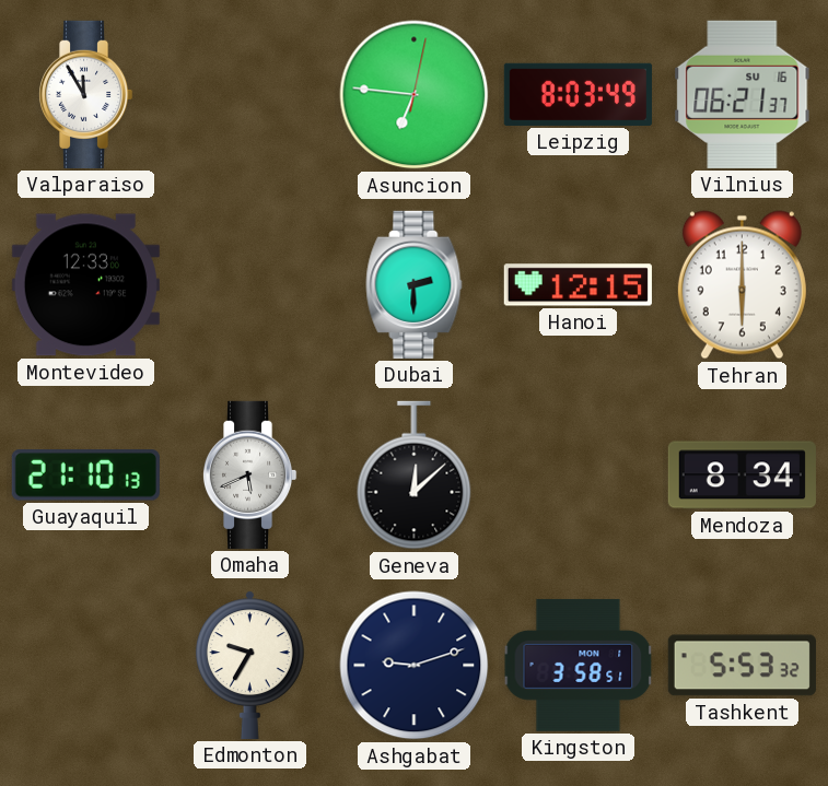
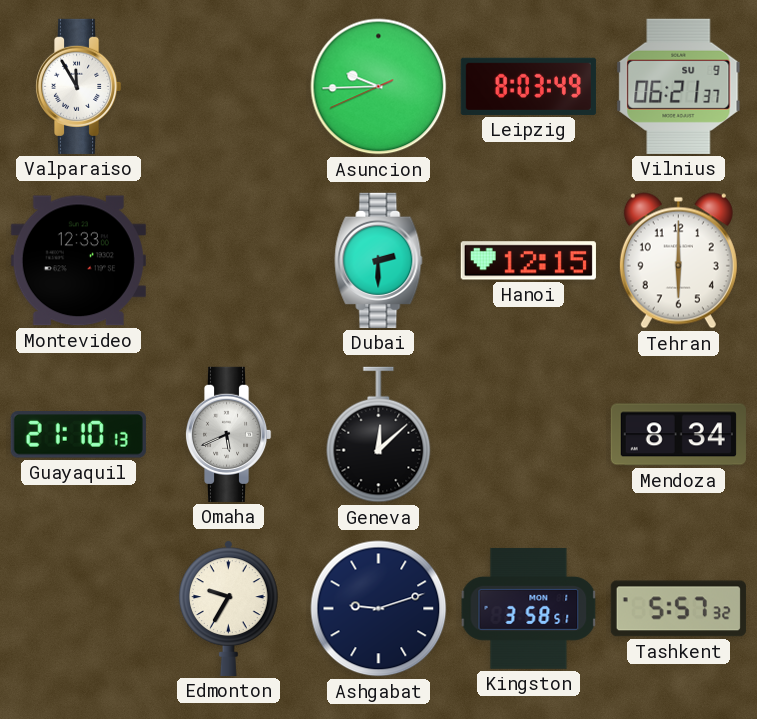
Asuncion: 6:46 -> 9:44
Vilnius date: SU 16 -> SU 9
Tashkent: 5:53 -> 5:57
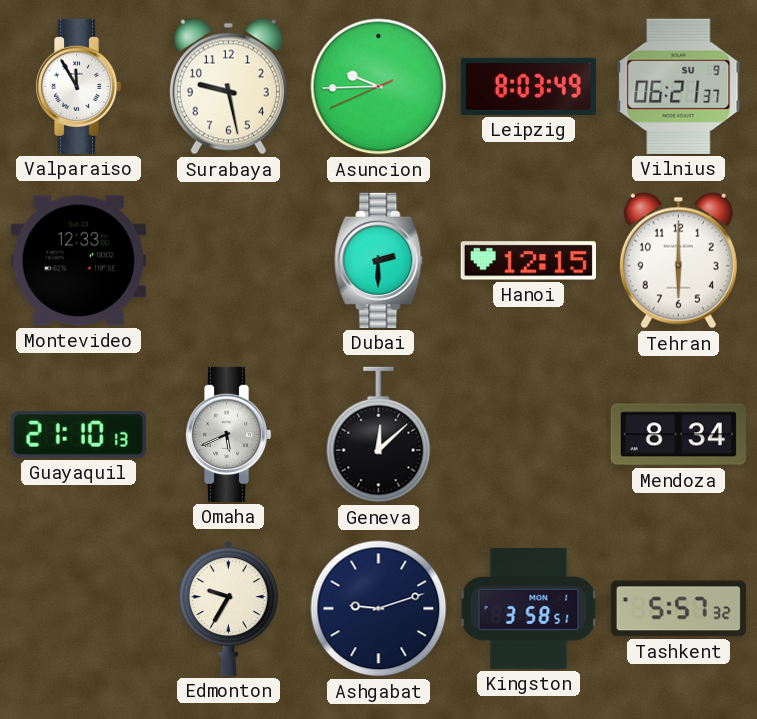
Surabaya: none -> 9:28
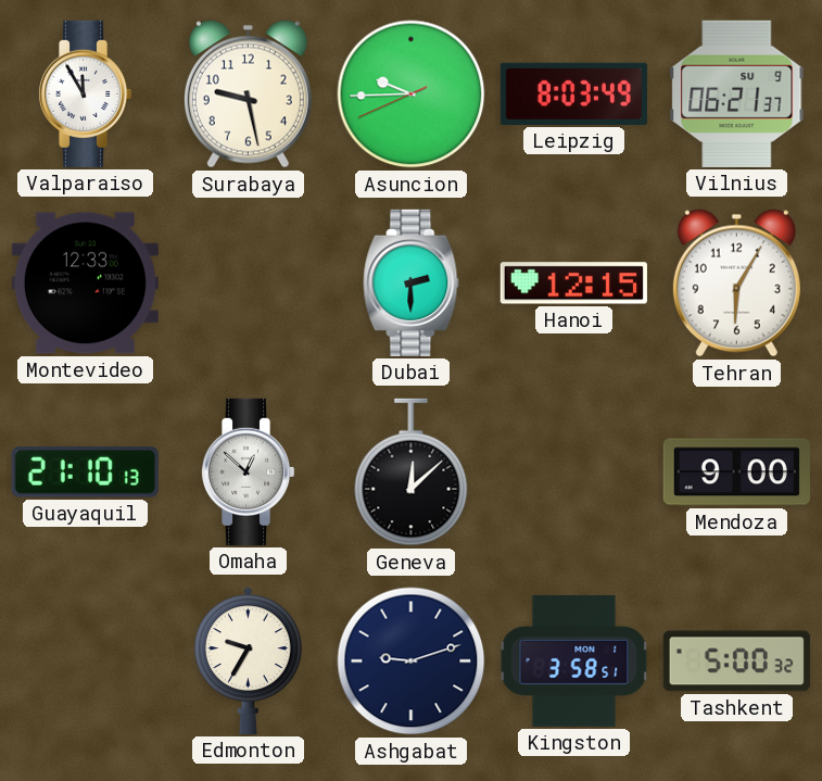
Tehran: 6:00 -> 6:05
Omaha: 5:41 -> 12:52
Mendoza: 8:34 -> 9:00
Tashkent: 5:57 -> 5:00
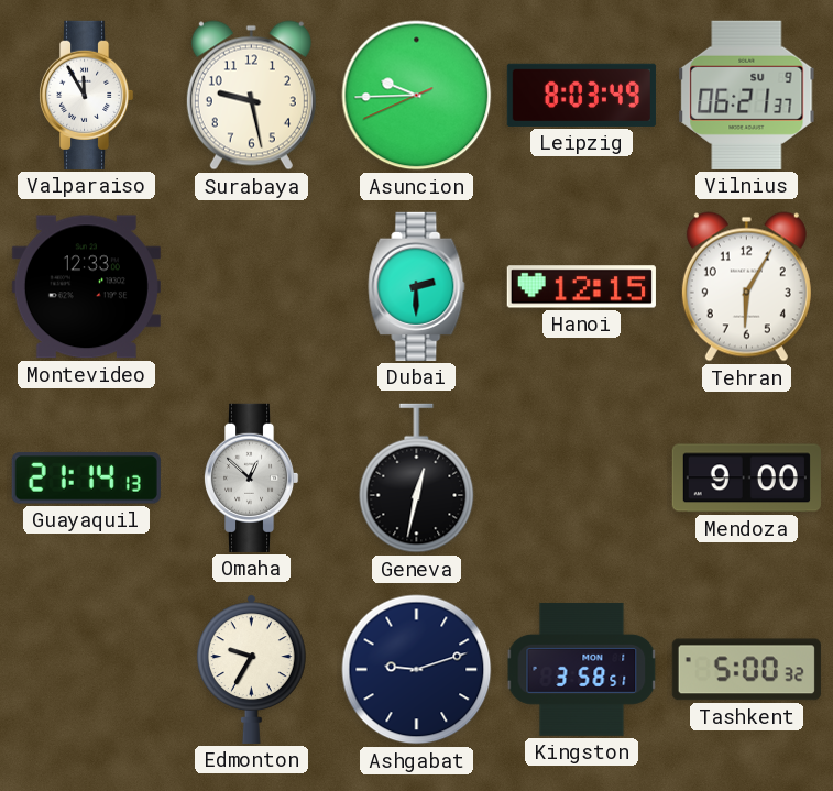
Guayaquil: 21:10 -> 21:14
Geneva: 12:08 -> 12:32
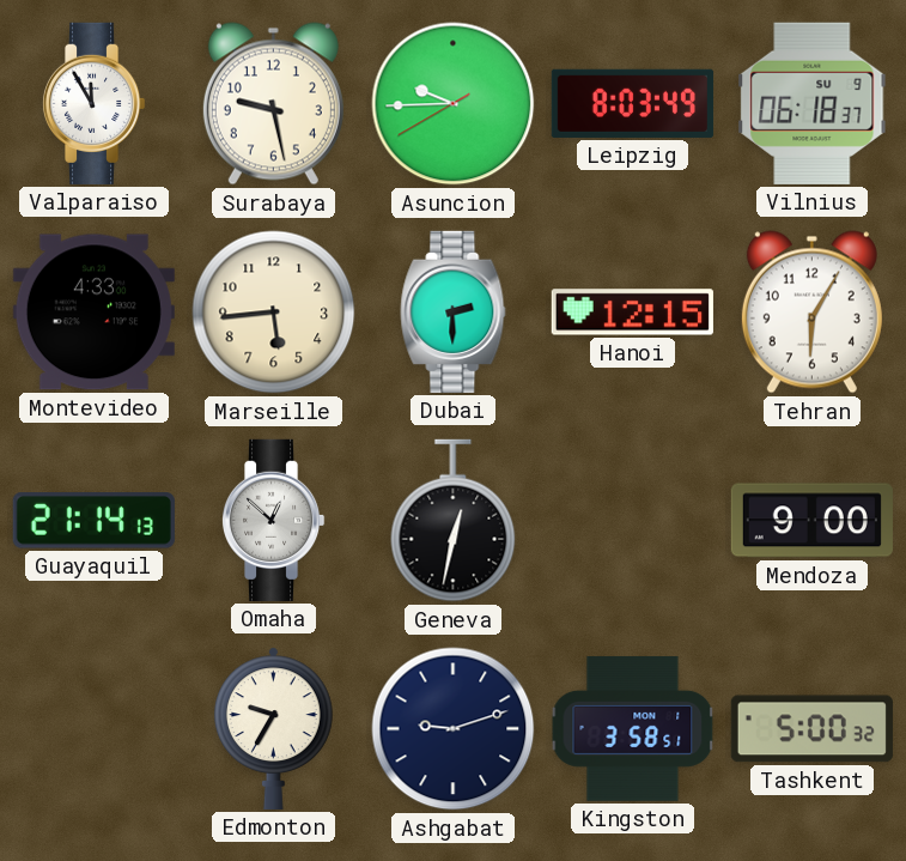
Asuncion: 9:44:41 -> 9:44:40
Vilnius: 06:21 -> 06:18
Montevideo: 12:33 -> 4:33
Marseille: none -> 5:44
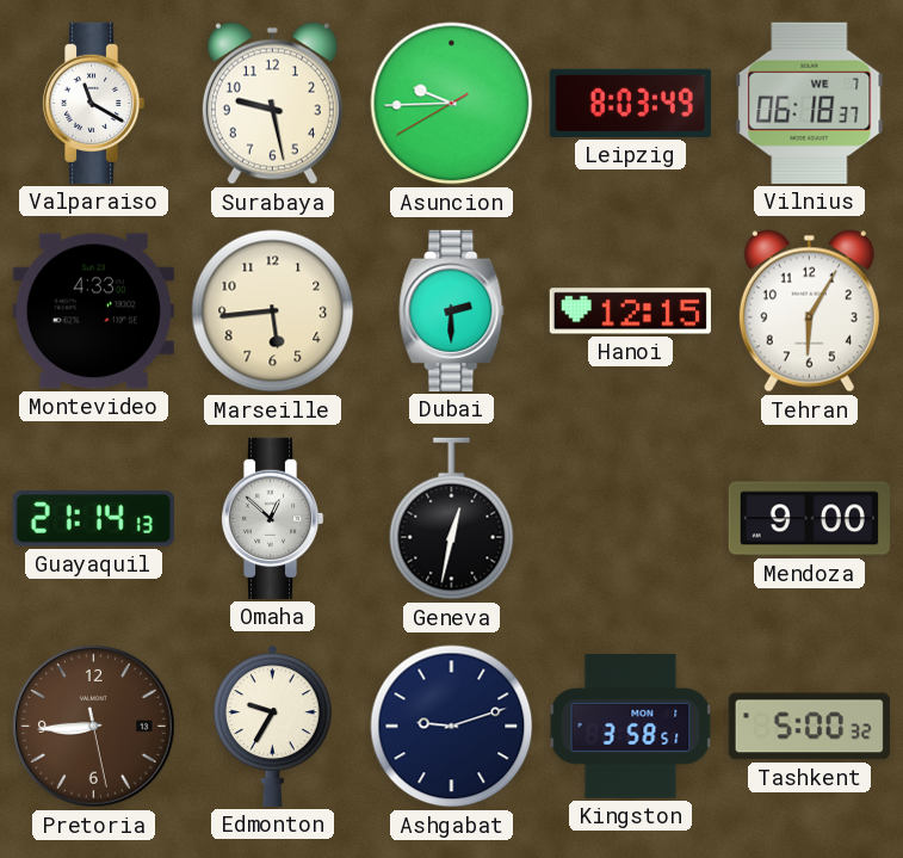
Valparaiso: 11:55 -> 11:20
Vilnius date: SU 9 -> WE 7
Pretoria: none -> 8:44
